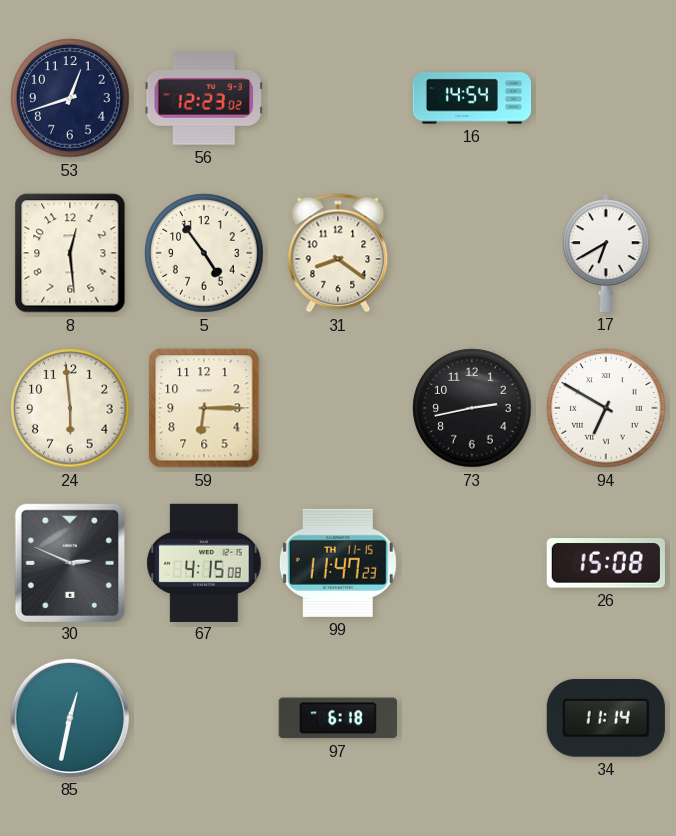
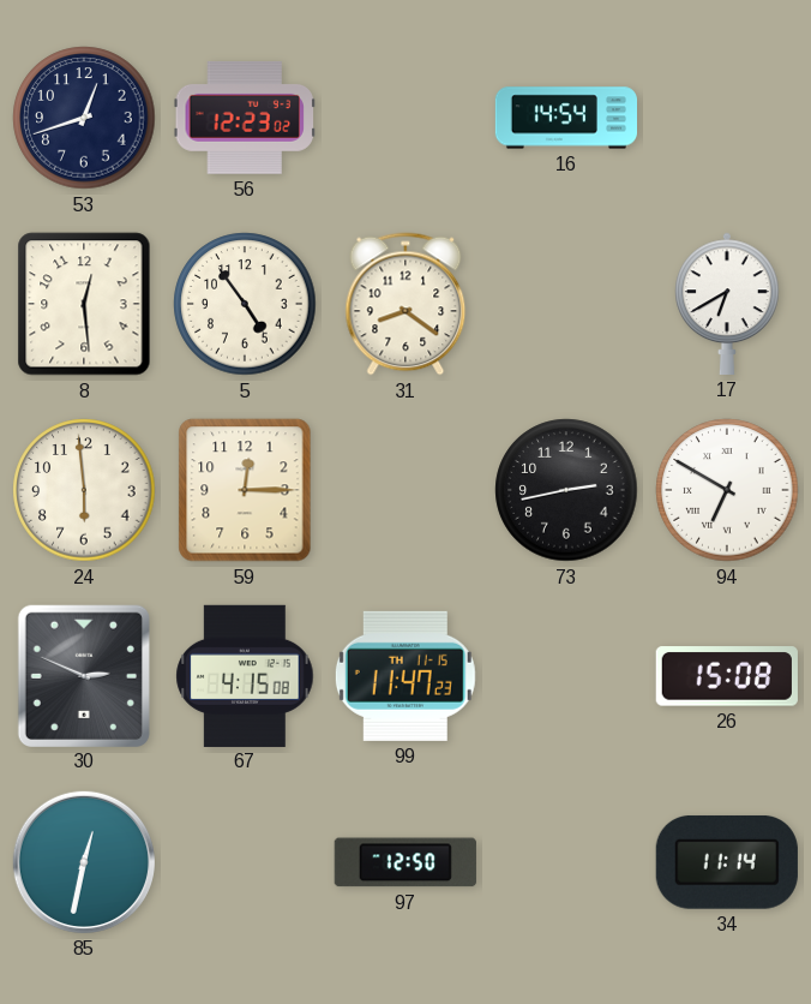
59: 6:15 -> 12:15
97: 6:18 -> 12:50
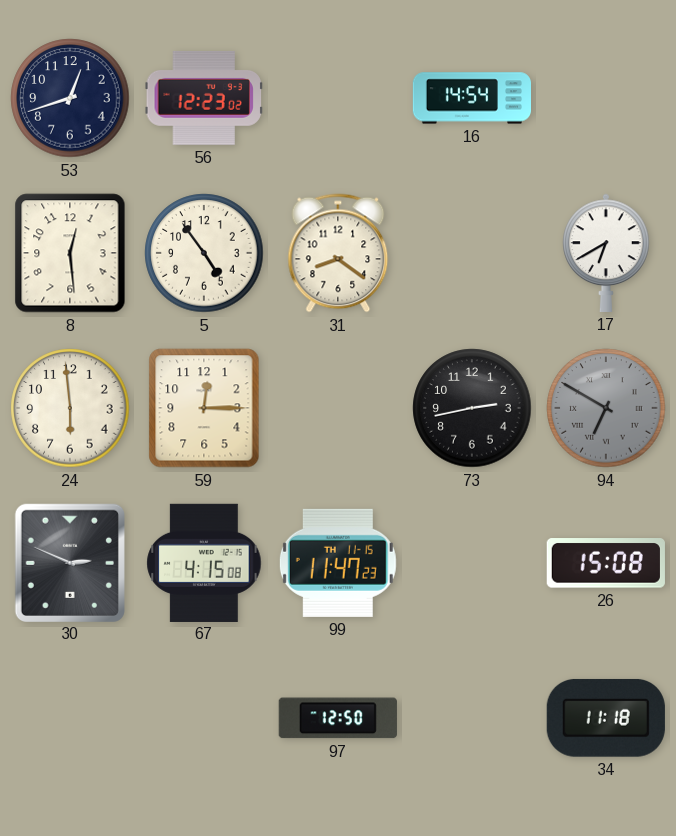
94 dial: white -> grey
85: 12:32 -> none
34: 11:14 -> 11:18
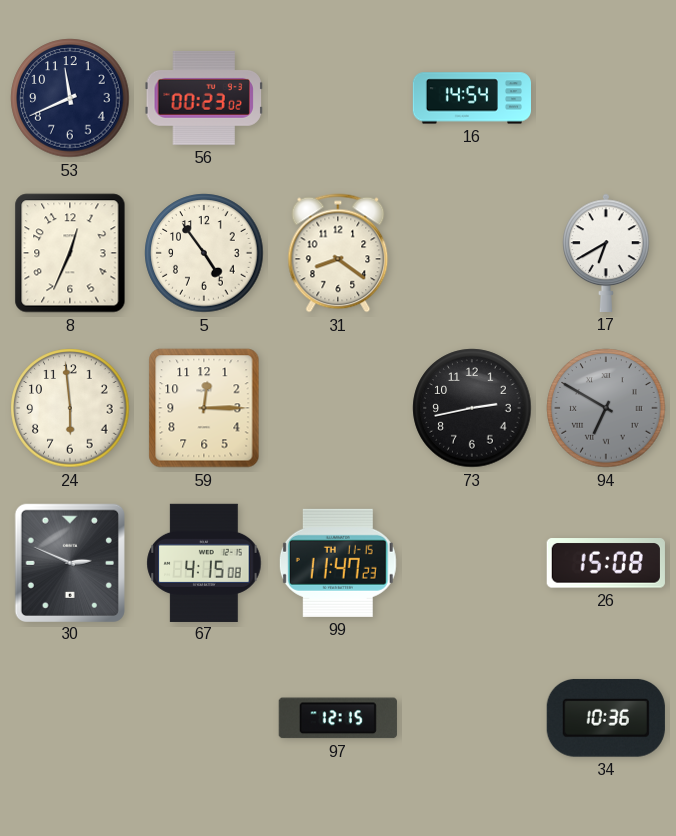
53: 12:42 -> 11:41
56: 12:23 -> 00:23
8: 12:29 -> 12:34
97: 12:50 -> 12:15
34: 11:18 -> 10:36
